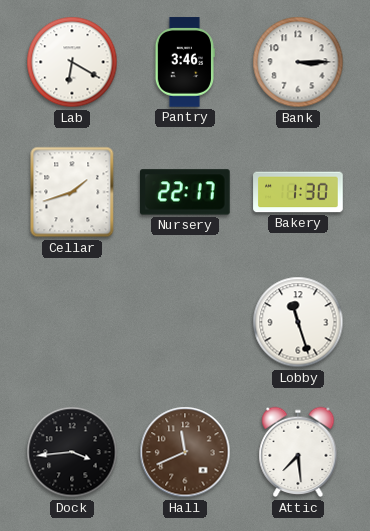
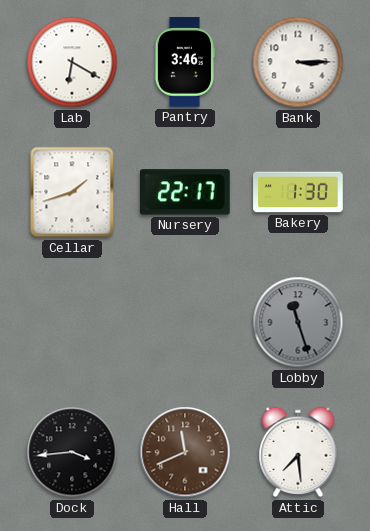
Lobby dial: white -> grey
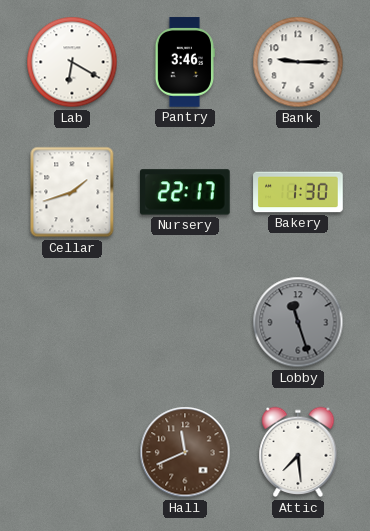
Bank: 3:15 -> 9:15
Dock: 3:44 -> none
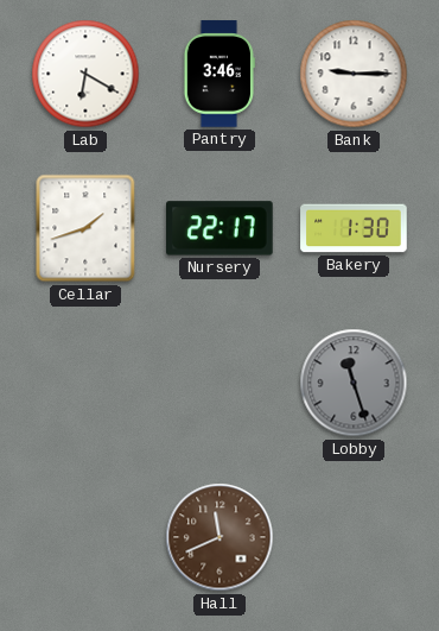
Attic: 7:29 -> none
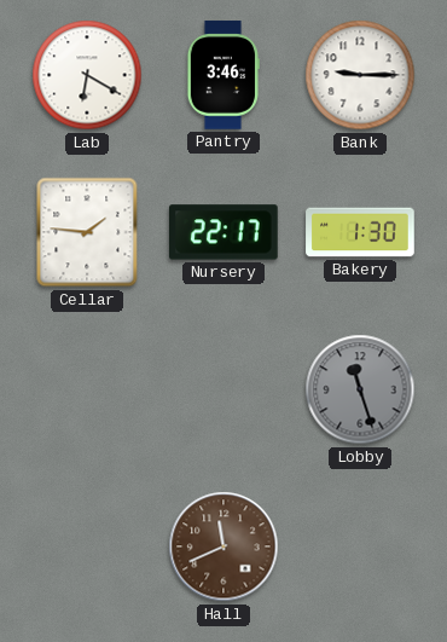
Cellar: 1:42 -> 1:46
